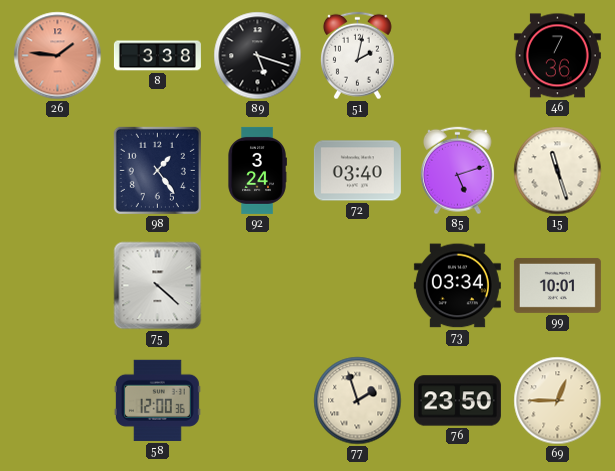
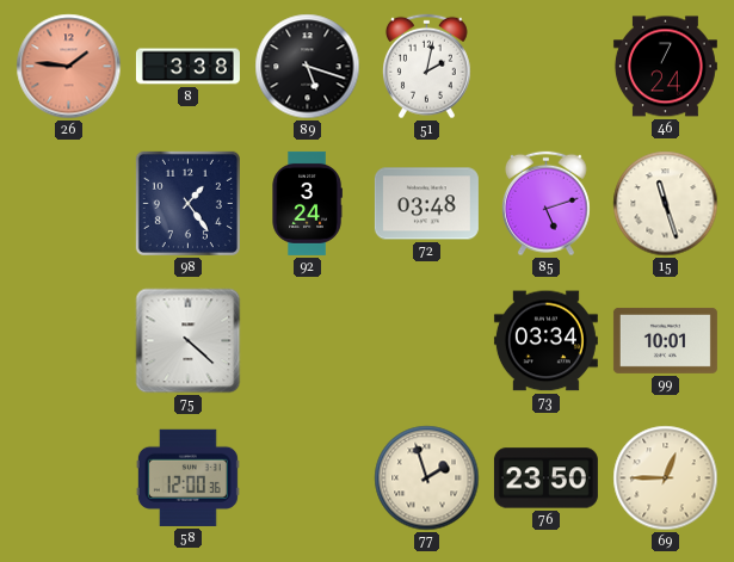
46: 7:36 -> 7:24
72: 03:40 -> 03:48
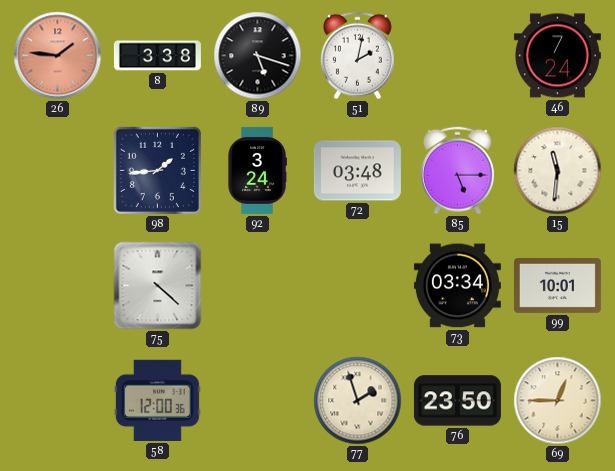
98: 1:24 -> 1:44
85: 5:12 -> 5:15
15: 11:27 -> 11:31
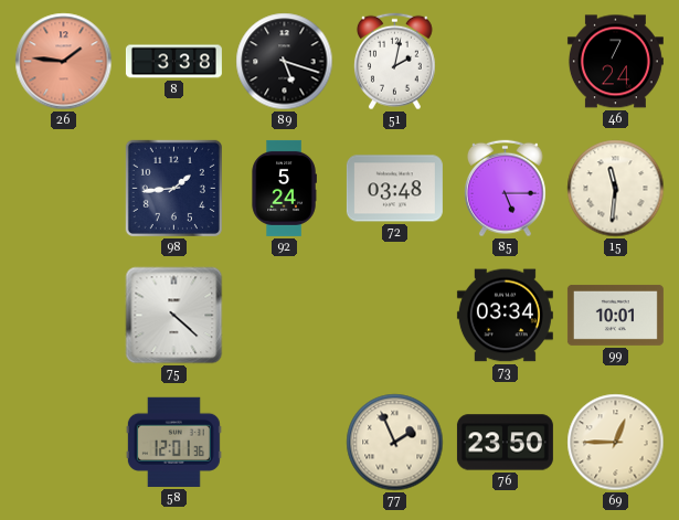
92: 3:24 -> 5:24
58: 12:00 -> 12:01
77: 1:57 -> 1:56
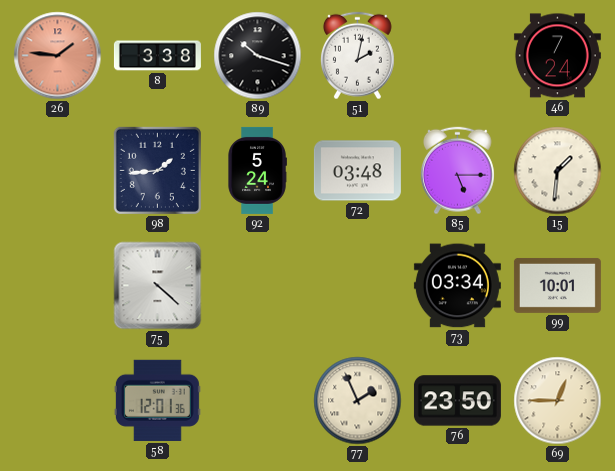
89: 5:18 -> 10:18
15: 11:31 -> 1:31
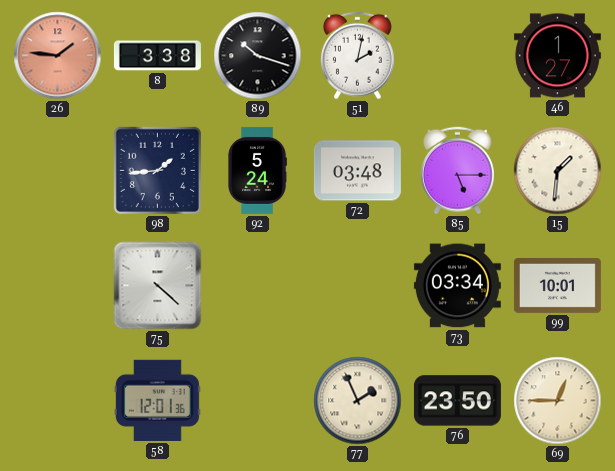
46: 7:24 -> 1:27
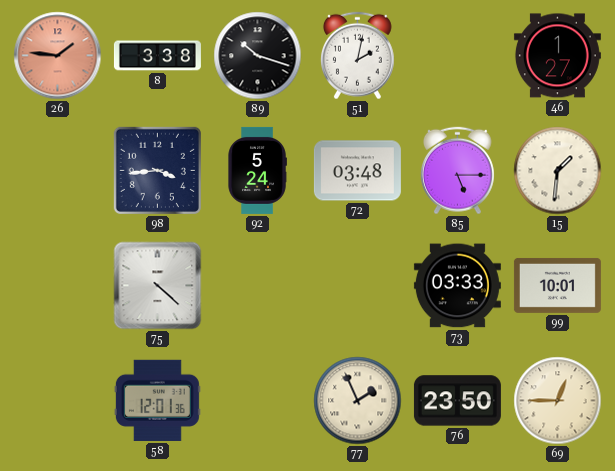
98: 1:44 -> 3:44
73: 03:34 -> 03:33
